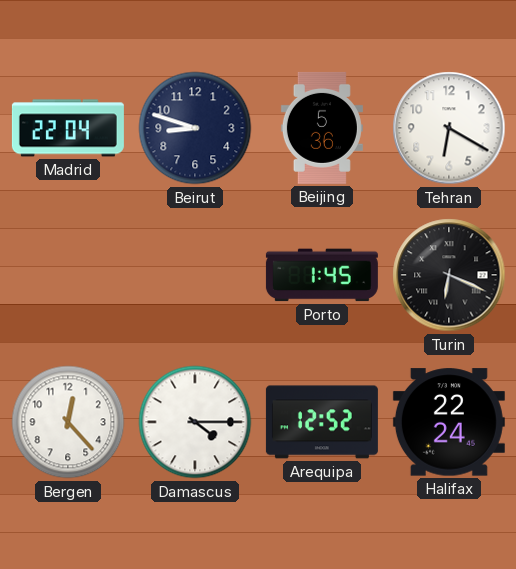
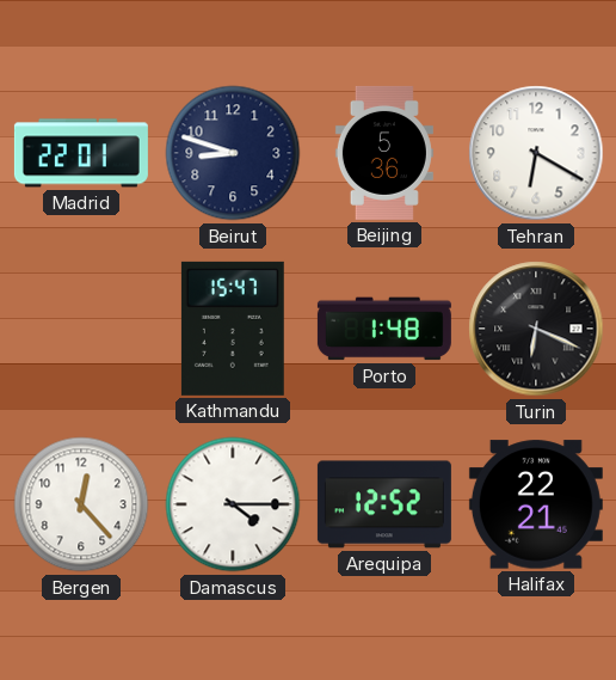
Madrid: 22:04 -> 22:01
Kathmandu: none -> 15:47
Porto: 1:45 -> 1:48
Halifax: 22:24 -> 22:21
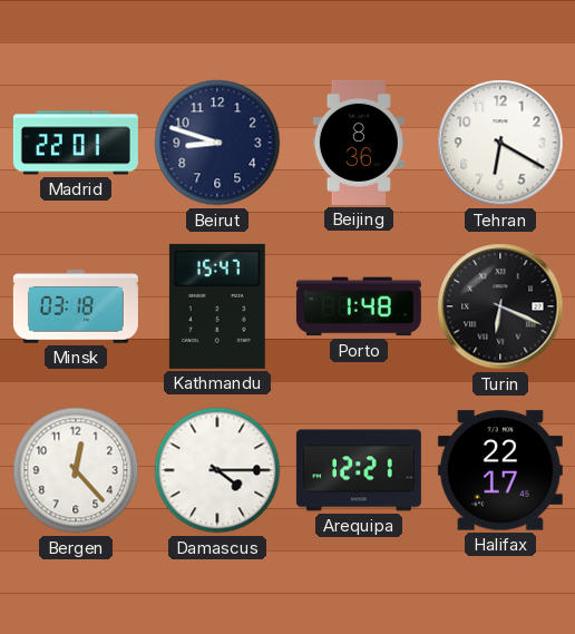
Beijing: 5:36 -> 8:36
Minsk: none -> 03:18
Arequipa: 12:52 -> 12:21
Halifax: 22:21 -> 22:17
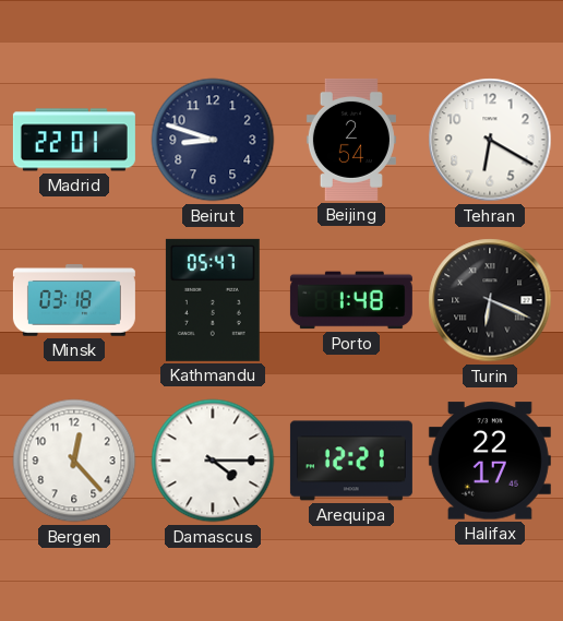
Beijing: 8:36 -> 2:54
Kathmandu: 15:47 -> 05:47
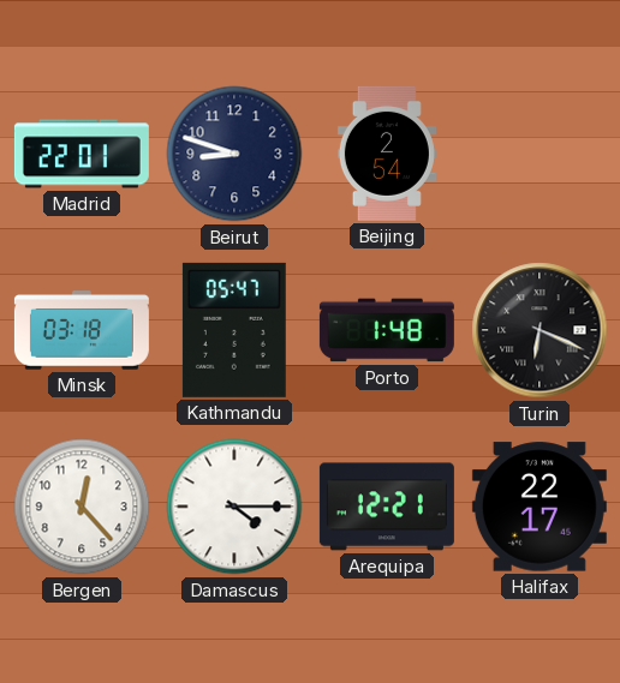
Tehran: 6:20 -> none
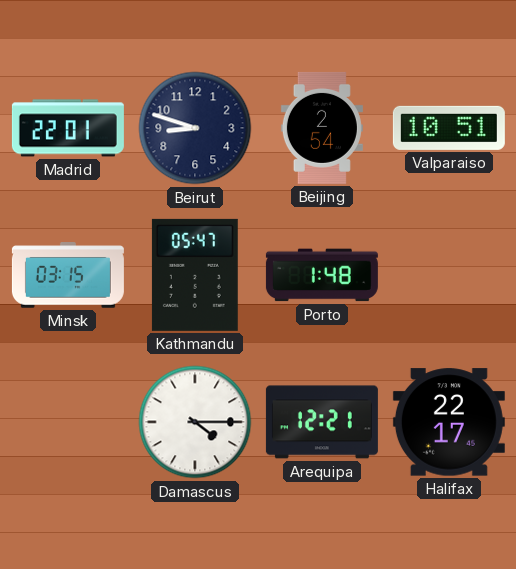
Valparaiso: none -> 10:51
Minsk: 03:18 -> 03:15
Turin: 6:19 -> none
Bergen: 12:23 -> none
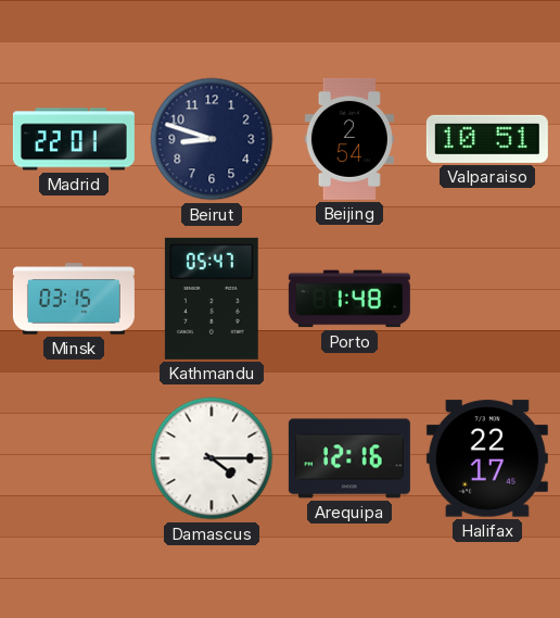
Arequipa: 12:21 -> 12:16
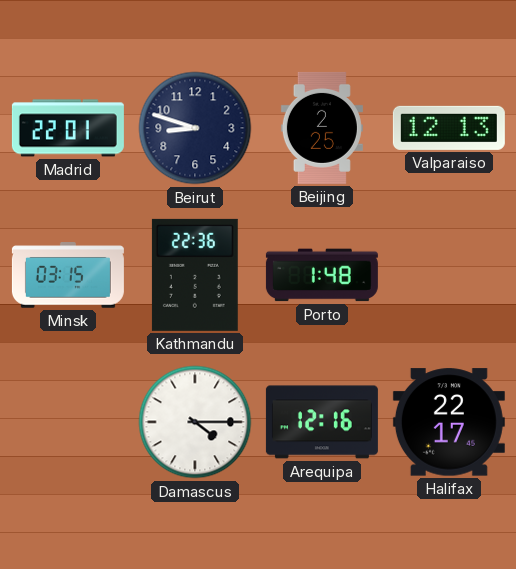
Beijing: 2:54 -> 2:25
Valparaiso: 10:51 -> 12:13
Kathmandu: 05:47 -> 22:36
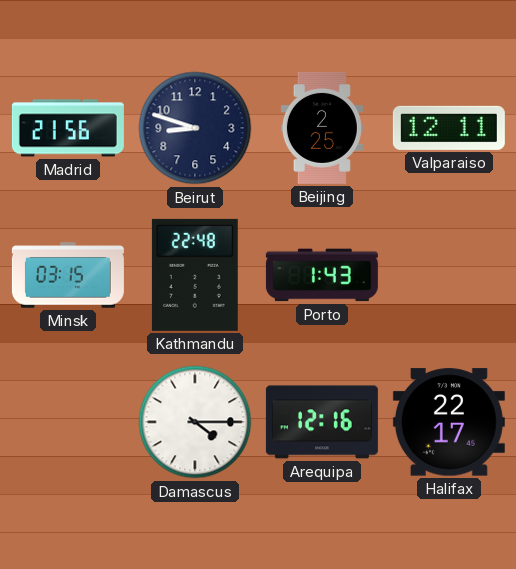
Madrid: 22:01 -> 21:56
Valparaiso: 12:13 -> 12:11
Kathmandu: 22:36 -> 22:48
Porto: 1:48 -> 1:43
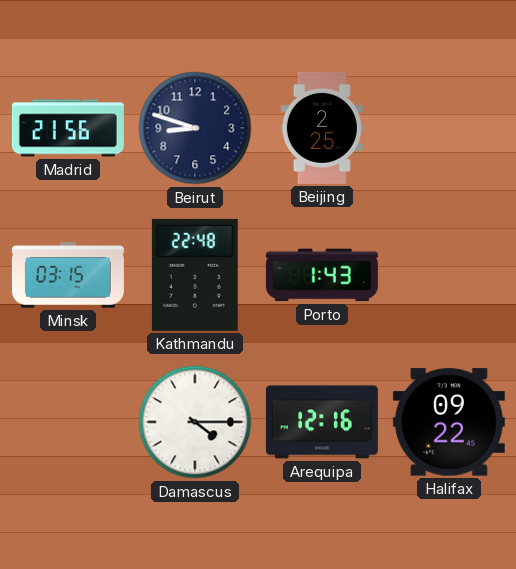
Valparaiso: 12:11 -> none
Halifax: 22:17 -> 09:22
